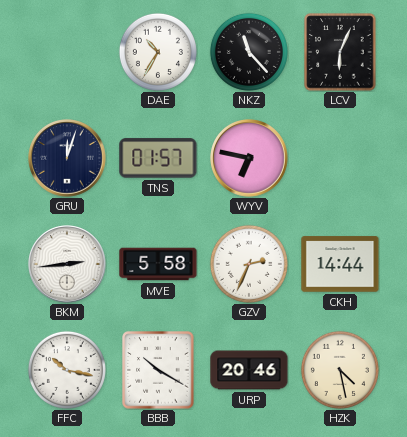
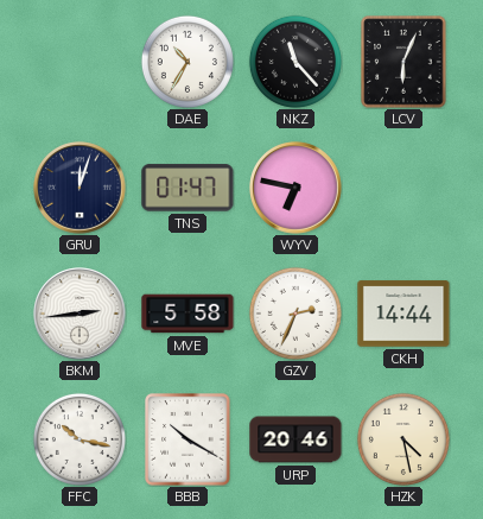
TNS: 01:57 -> 01:47
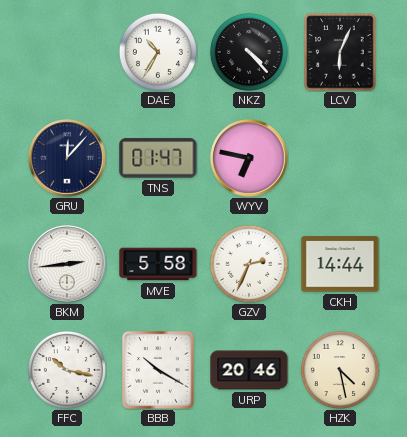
NKZ: 11:23 -> 4:23
GRU: 12:03 -> 12:07
